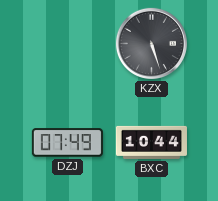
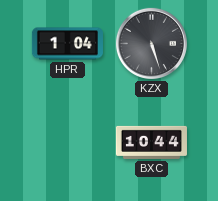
HPR: none -> 1:04
DZJ: 07:49 -> none
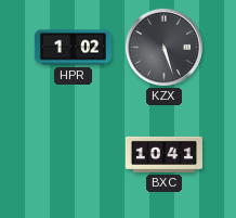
HPR: 1:04 -> 1:02
BXC: 10:44 -> 10:41
